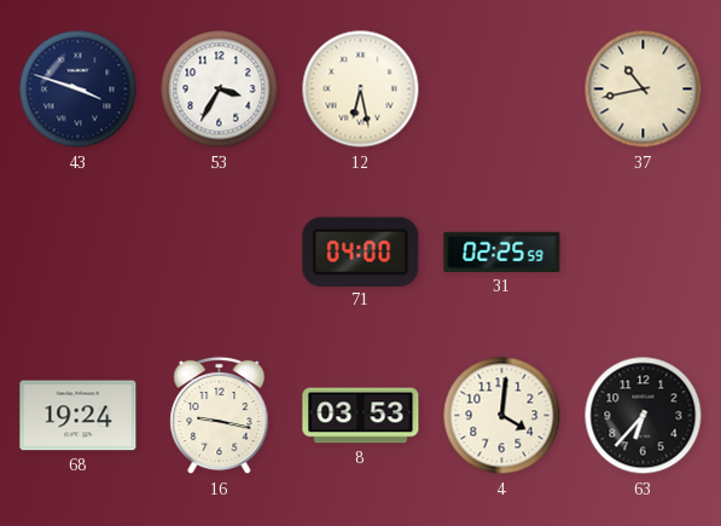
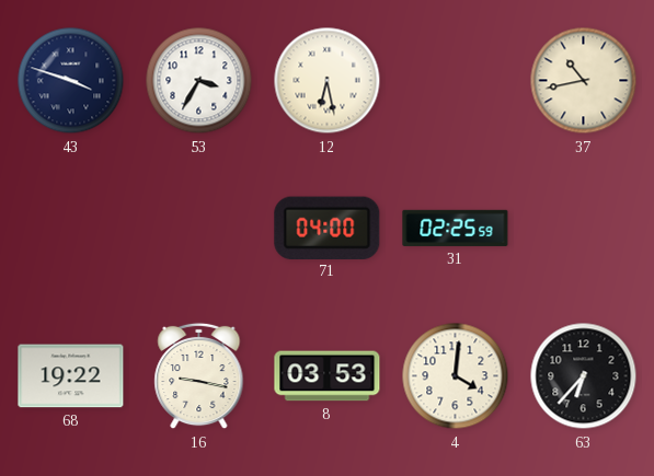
68: 19:24 -> 19:22
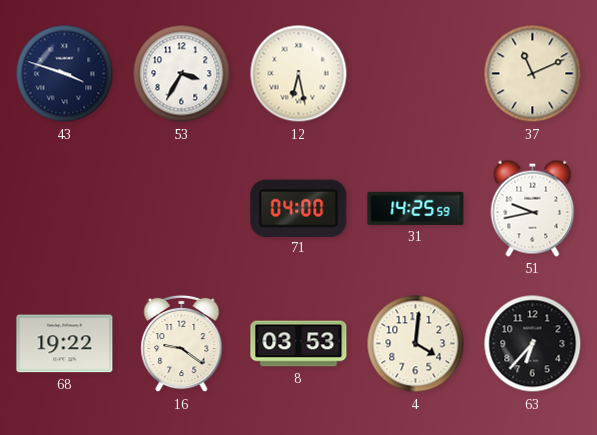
37: 10:43 -> 11:11
31: 02:25 -> 14:25
51: none -> 9:43
16: 9:17 -> 9:21
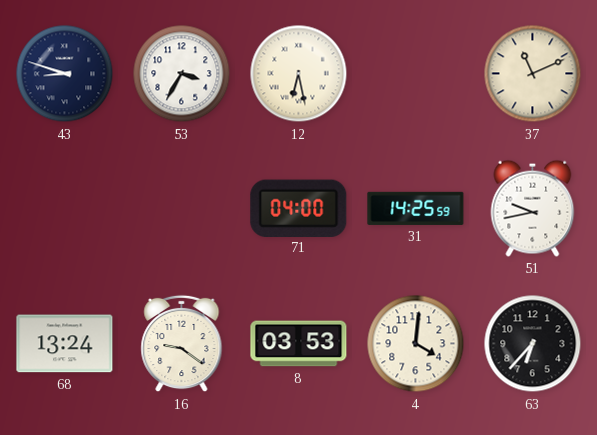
43: 3:48 -> 8:48
68: 19:22 -> 13:24
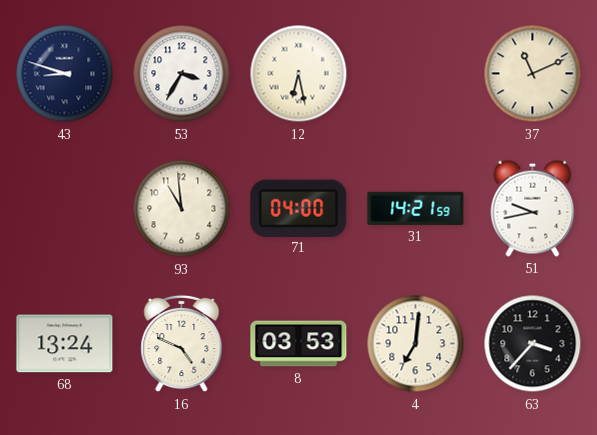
93: none -> 10:59
31: 14:25 -> 14:21
16: 9:21 -> 4:49
4: 4:01 -> 7:01
63: 6:37 -> 3:37
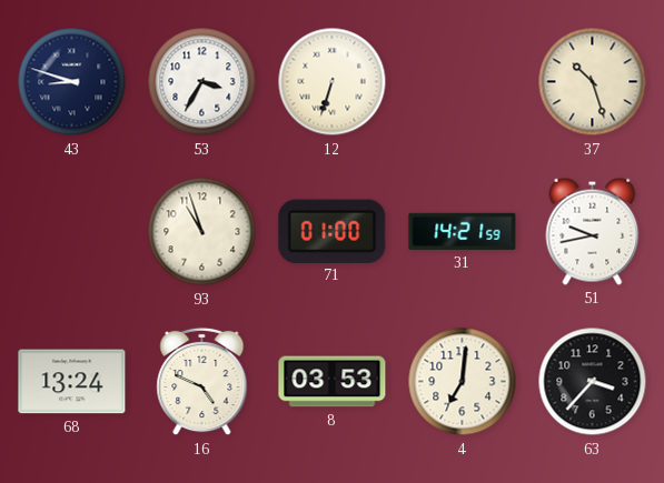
12: 6:28 -> 6:33
37: 11:11 -> 10:27
93: 10:59 -> 10:57
71: 04:00 -> 01:00
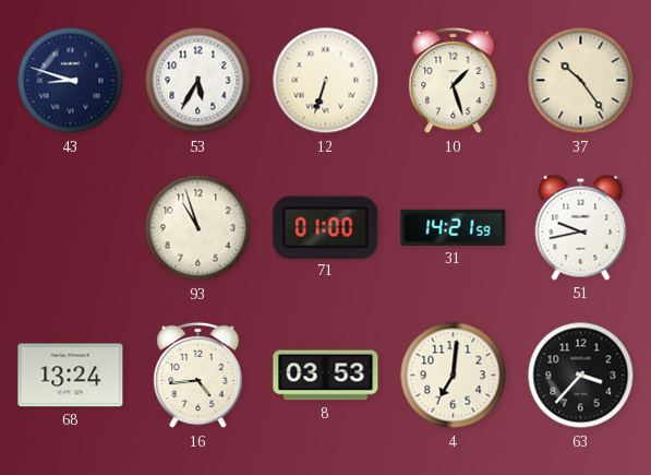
53: 3:35 -> 5:35
10: none -> 1:27
37: 10:27 -> 10:24
16: 4:49 -> 4:44
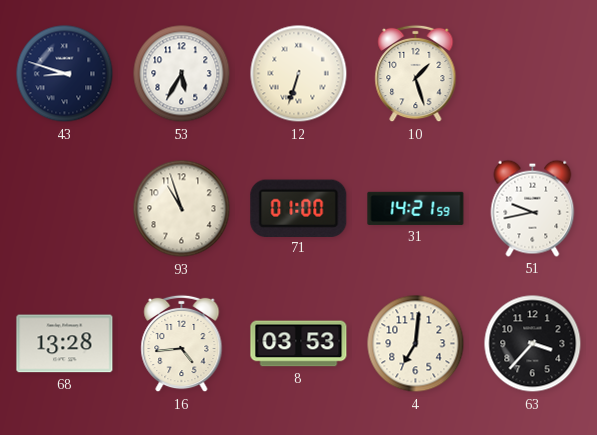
37: 10:24 -> none
68: 13:24 -> 13:28
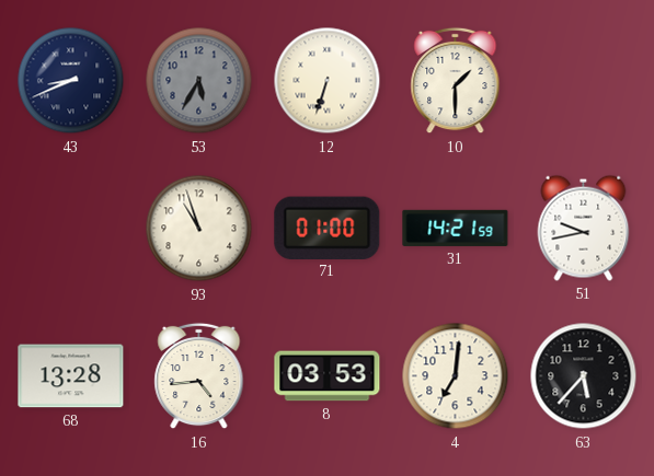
43: 8:48 -> 8:41
53 dial: white -> grey
10: 1:27 -> 1:30
63: 3:37 -> 5:37
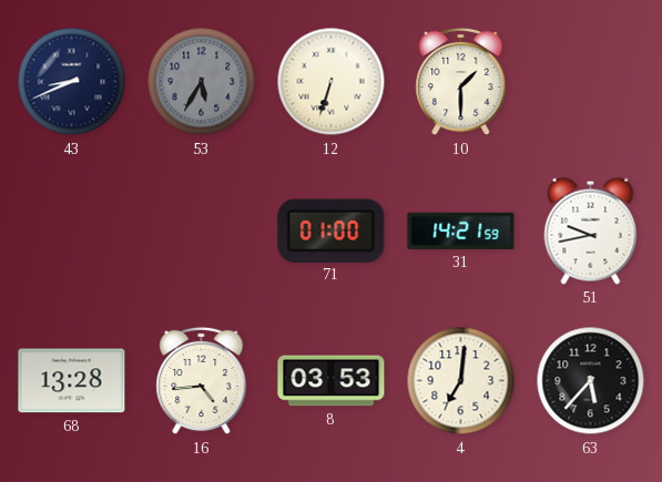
93: 10:57 -> none
